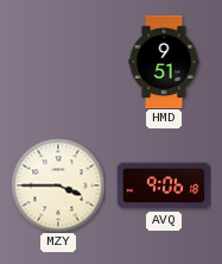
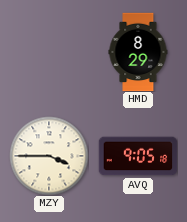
HMD: 9:51 -> 8:29
AVQ: 9:06 -> 9:05
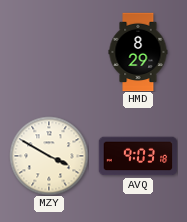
MZY: 3:45 -> 3:50
AVQ: 9:05 -> 9:03
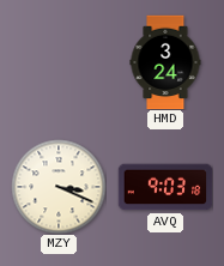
HMD: 8:29 -> 3:24
MZY: 3:50 -> 3:19
